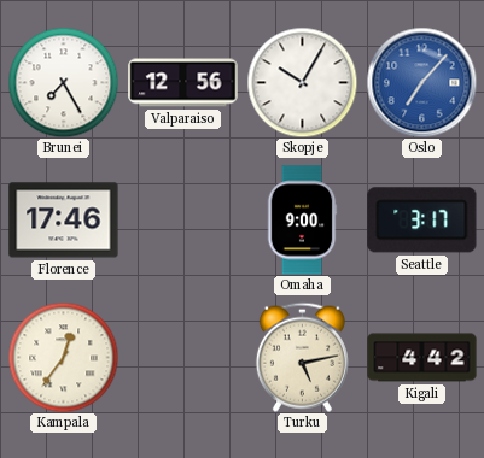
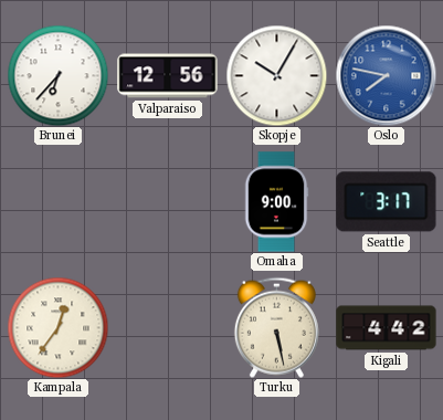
Brunei: 7:25 -> 6:37
Oslo: 7:07 -> 7:47
Florence: 17:46 -> none
Turku: 5:13 -> 5:28
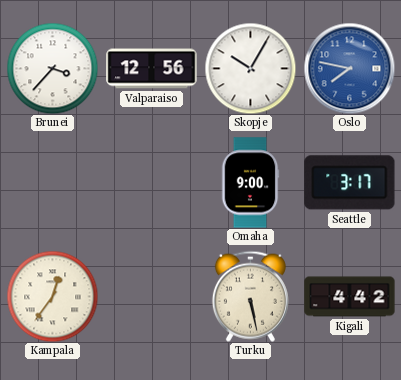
Brunei: 6:37 -> 3:37
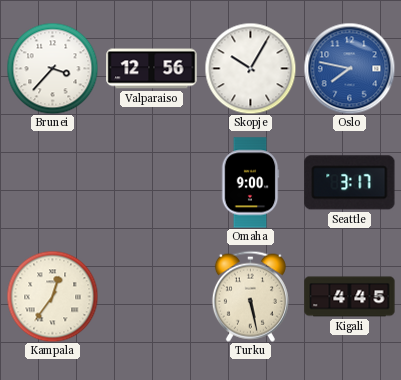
Kigali: 4:42 -> 4:45
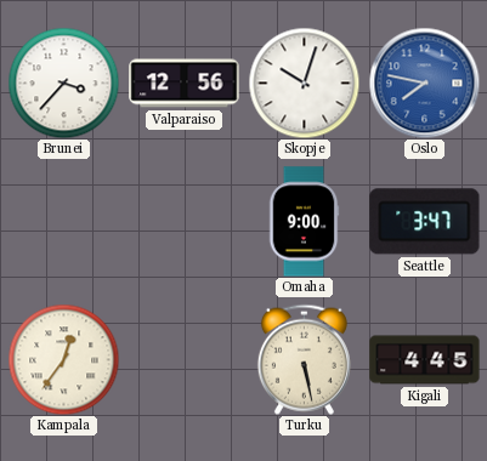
Skopje: 10:05 -> 10:03
Seattle: 3:17 -> 3:47
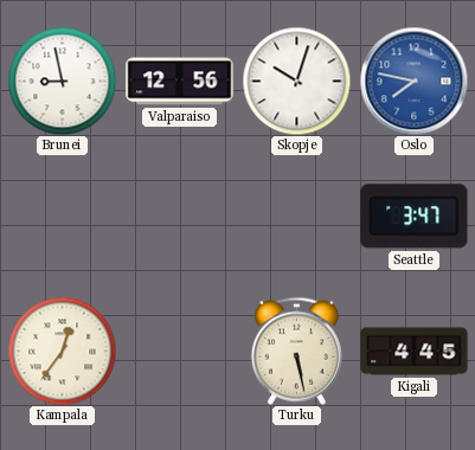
Brunei: 3:37 -> 8:58
Omaha: 9:00 -> none
